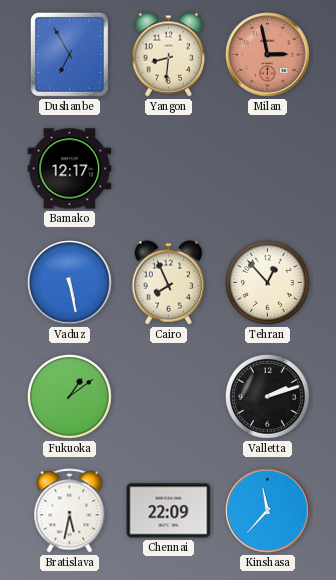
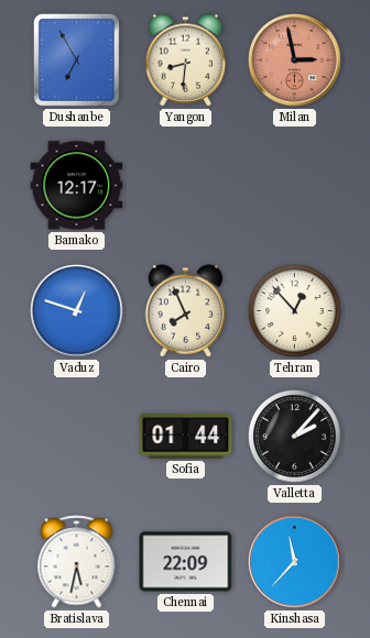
Vaduz: 5:28 -> 12:48
Fukuoka: 1:09 -> none
Sofia: none -> 01:44
Valletta: 2:12 -> 2:07
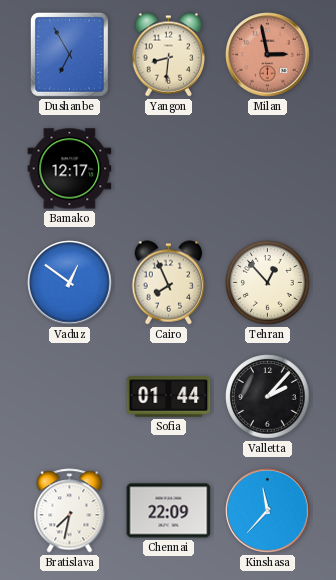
Vaduz: 12:48 -> 12:51
Bratislava: 5:32 -> 7:32
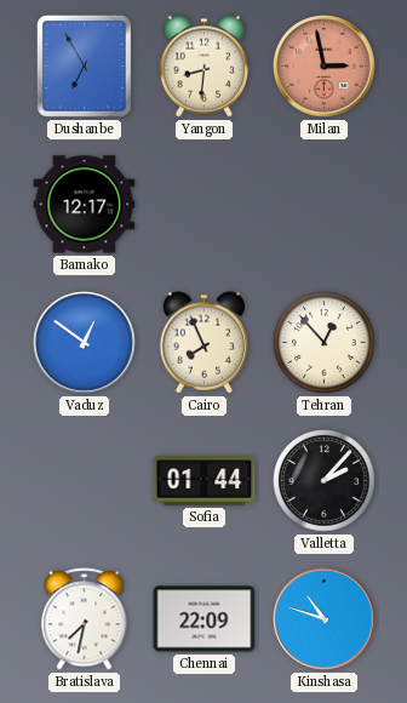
Kinshasa: 11:37 -> 10:48
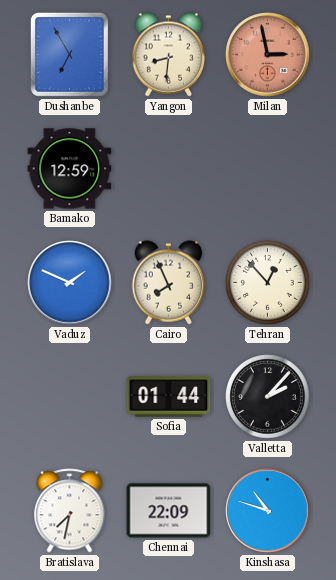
Bamako: 12:17 -> 12:59
Vaduz: 12:51 -> 1:49
